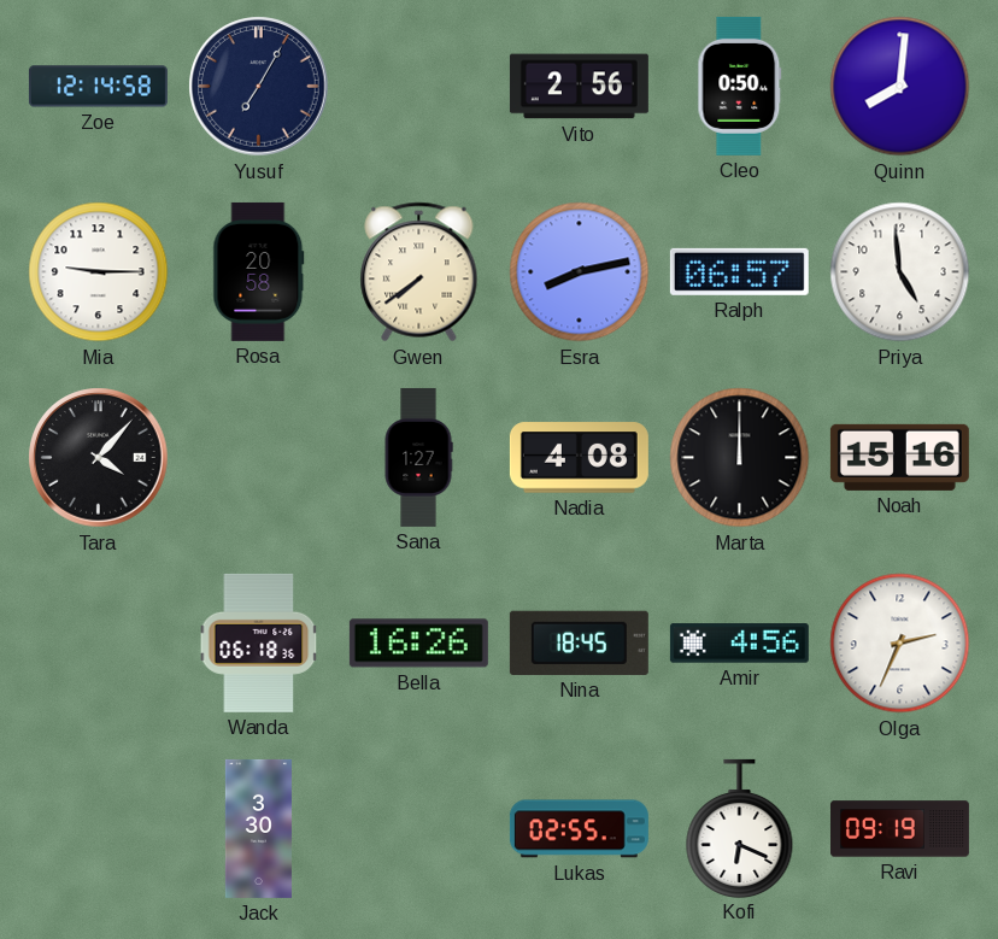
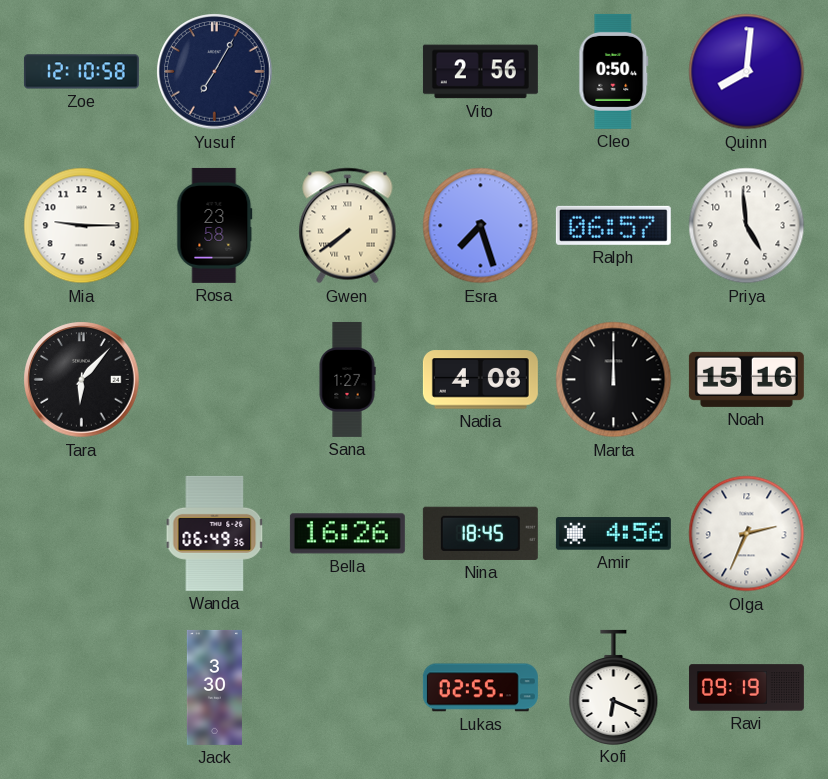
Zoe: 12:14 -> 12:10
Rosa: 20:58 -> 23:58
Esra: 8:13 -> 7:27
Tara: 4:07 -> 6:07
Wanda: 06:18 -> 06:49
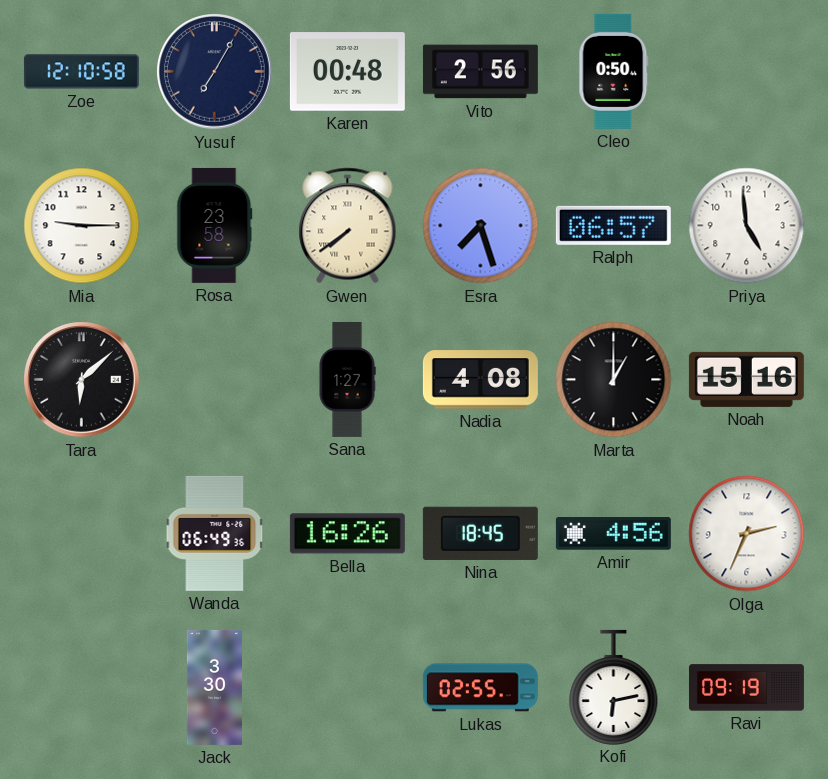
Karen: none -> 00:48
Quinn: 8:01 -> none
Tara: 6:07 -> 6:08
Marta: 12:00 -> 1:00
Kofi: 6:19 -> 6:13
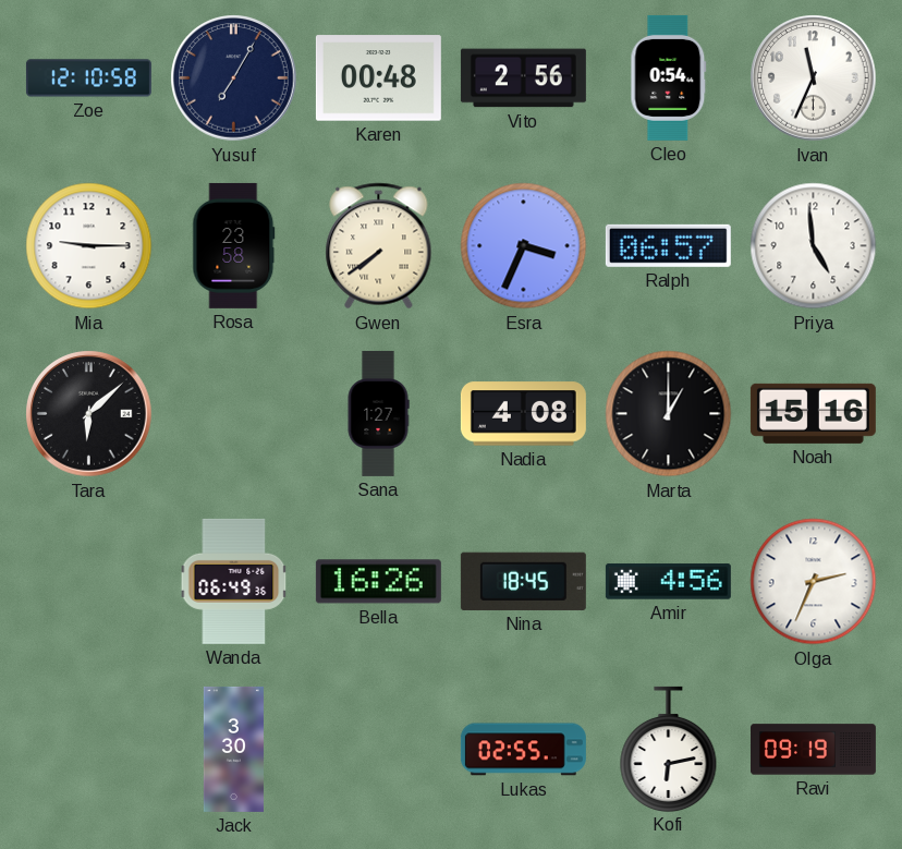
Cleo: 0:50 -> 0:54
Ivan: none -> 11:34
Esra: 7:27 -> 3:34
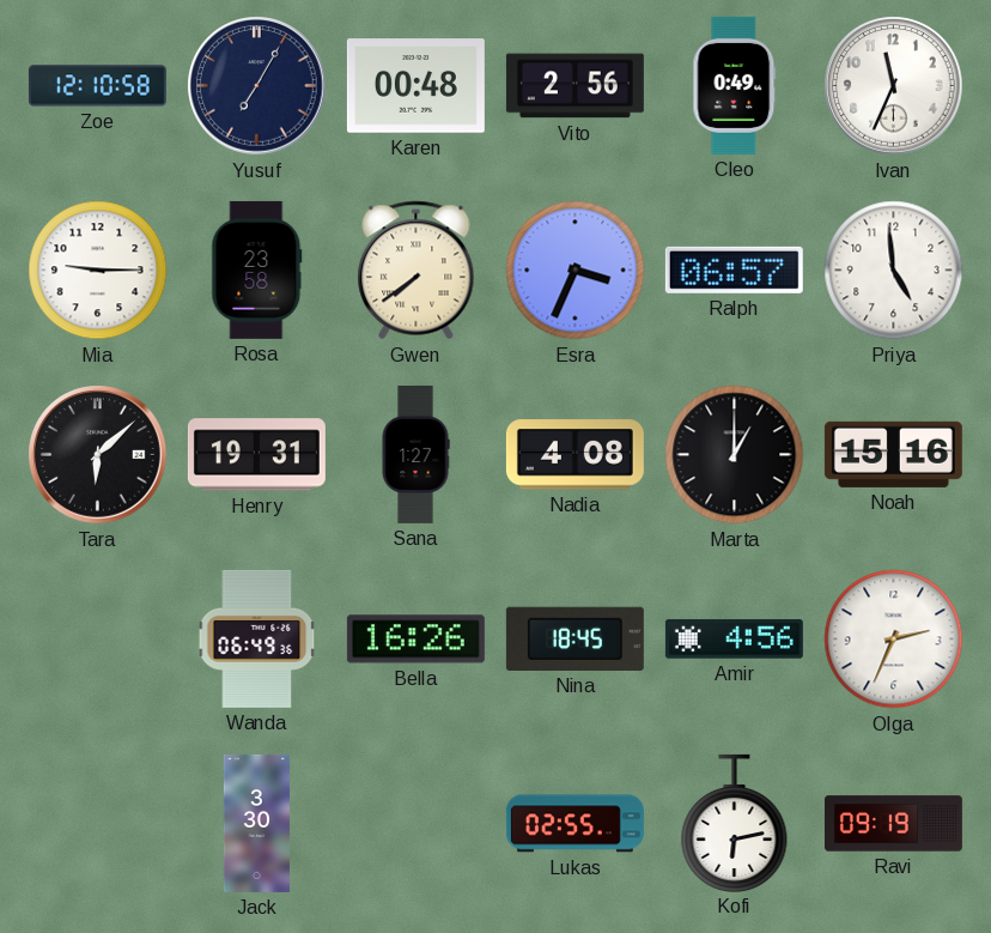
Cleo: 0:54 -> 0:49
Henry: none -> 19:31
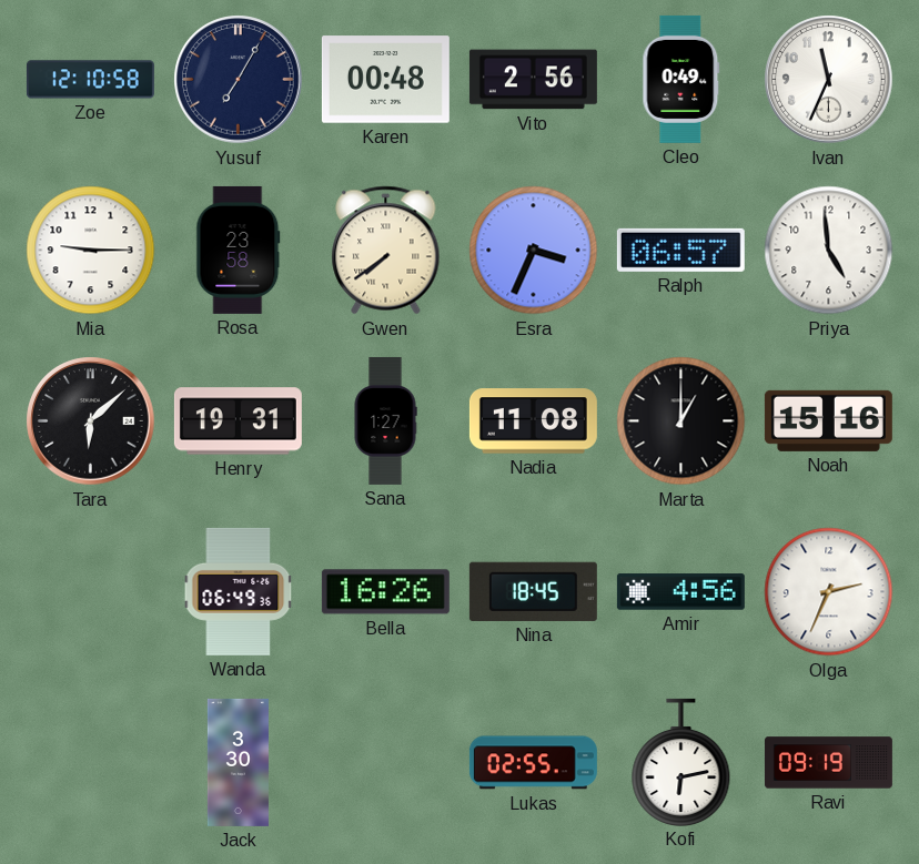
Nadia: 4:08 -> 11:08
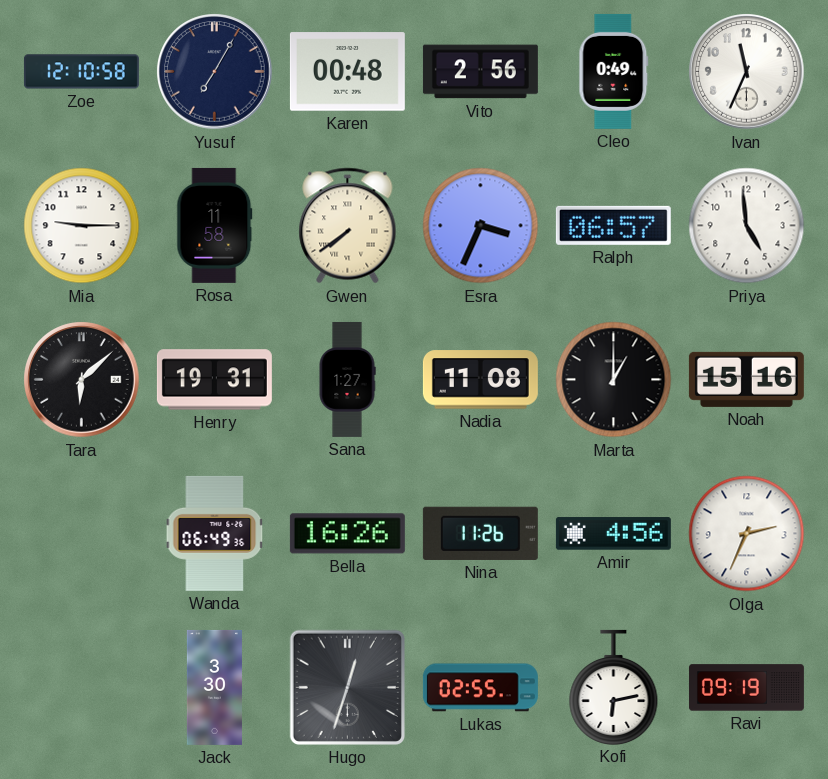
Rosa: 23:58 -> 11:58
Nina: 18:45 -> 11:26
Hugo: none -> 12:33
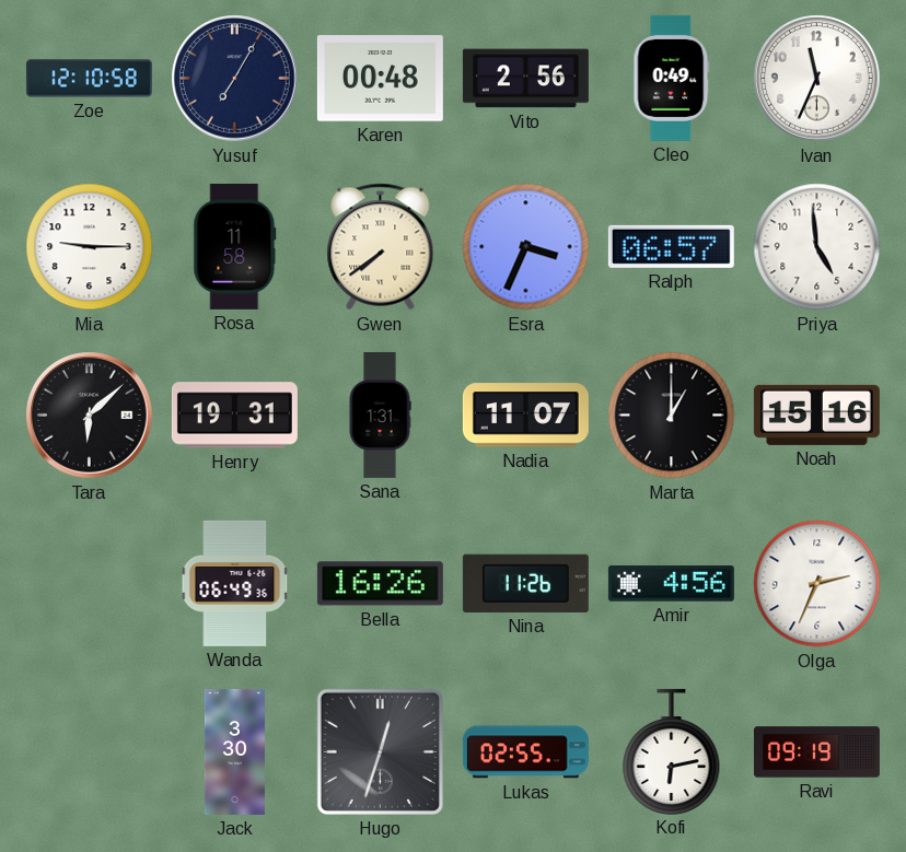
Sana: 1:27 -> 1:31
Nadia: 11:08 -> 11:07
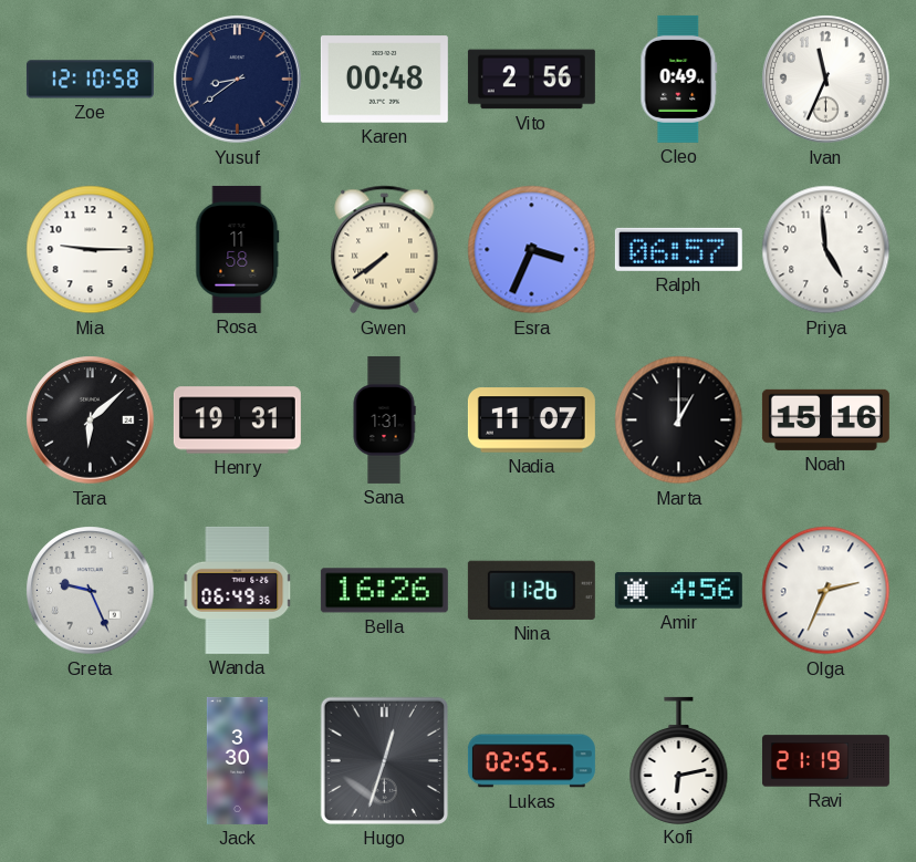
Yusuf: 7:05 -> 8:39
Greta: none -> 9:26
Ravi: 09:19 -> 21:19
